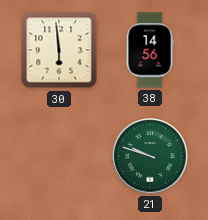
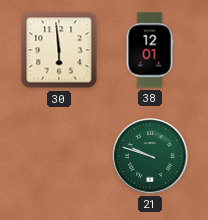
38: 14:56 -> 12:01
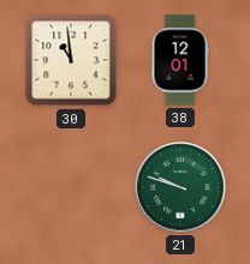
30: 5:59 -> 10:59
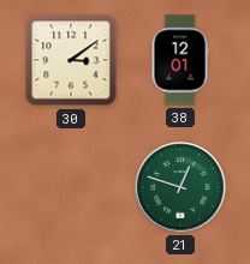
30: 10:59 -> 3:09
21: 9:48 -> 12:48
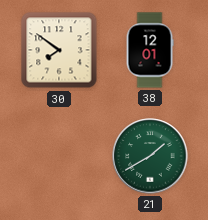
30: 3:09 -> 7:51
21: 12:48 -> 1:40
